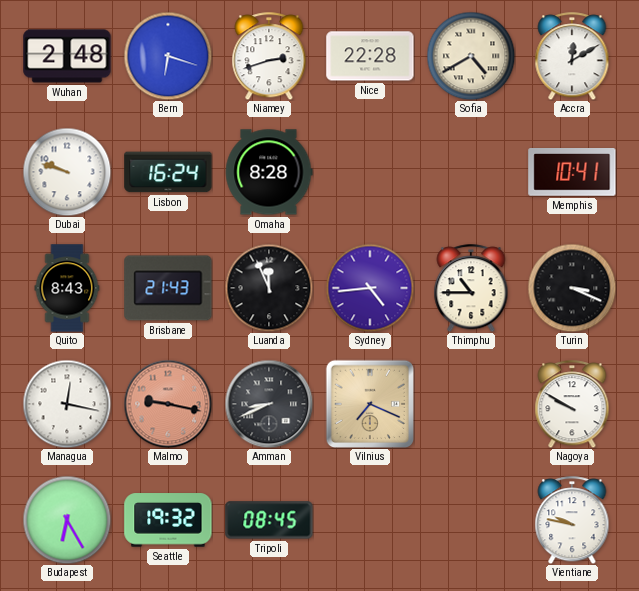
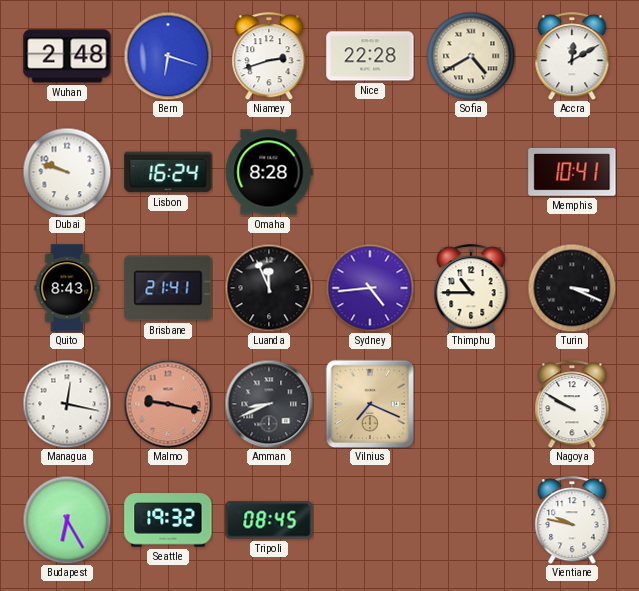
Brisbane: 21:43 -> 21:41
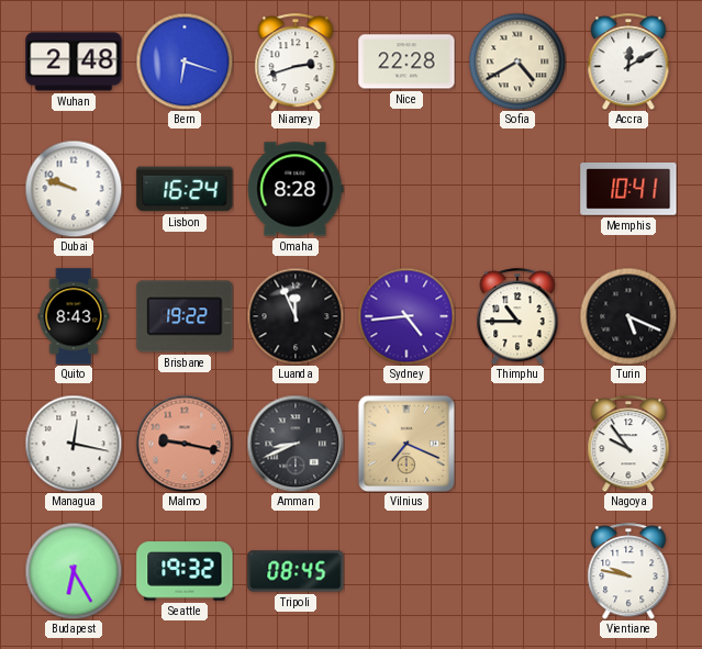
Brisbane: 21:41 -> 19:22
Turin: 3:19 -> 5:19
Nagoya: 9:50 -> 9:54
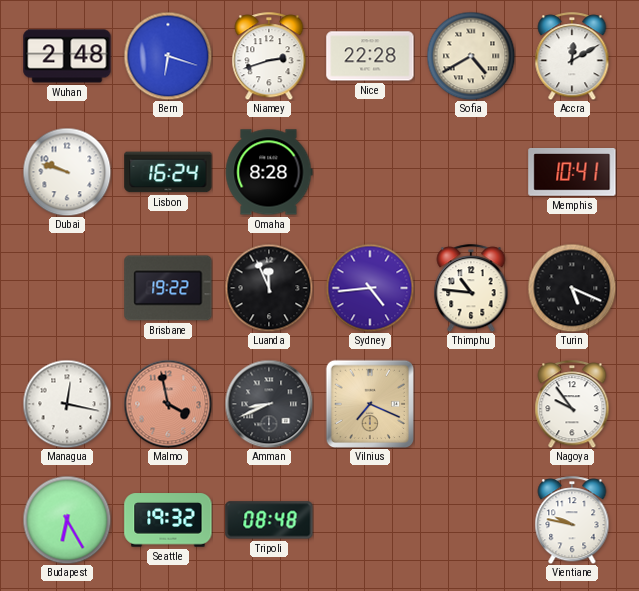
Quito: 8:43 -> none
Thimphu: 10:45 -> 10:46
Malmo: 9:17 -> 3:58
Tripoli: 08:45 -> 08:48
